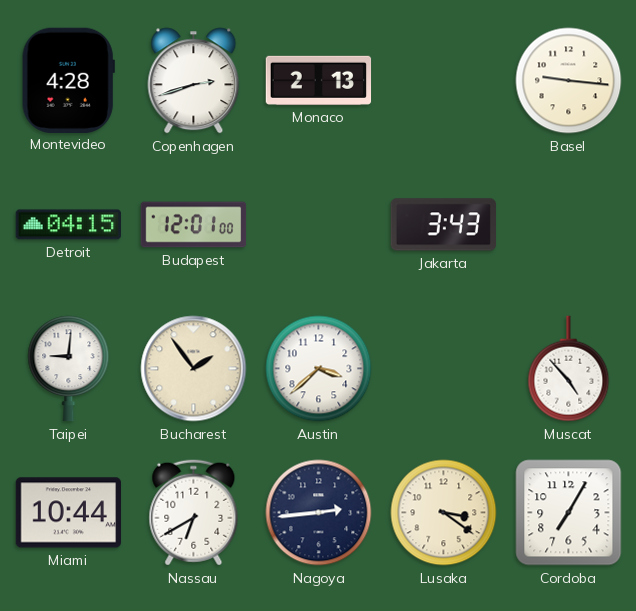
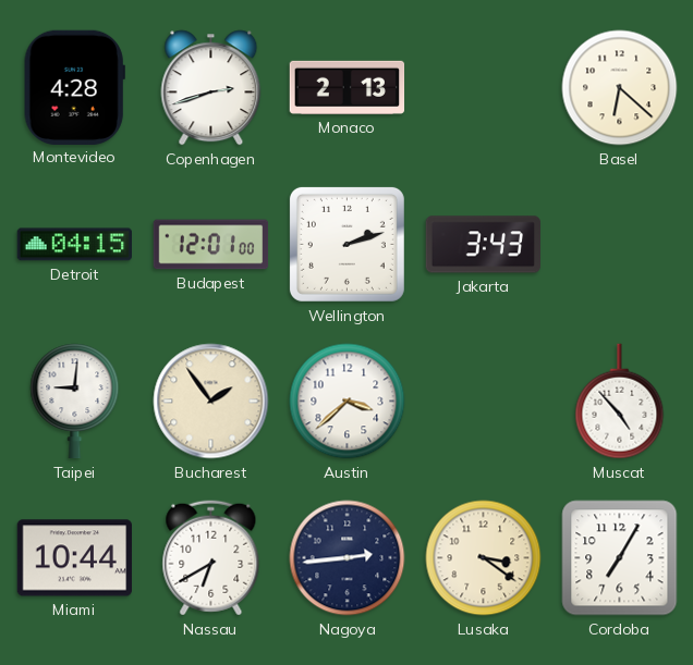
Basel: 9:16 -> 6:22
Wellington: none -> 2:12
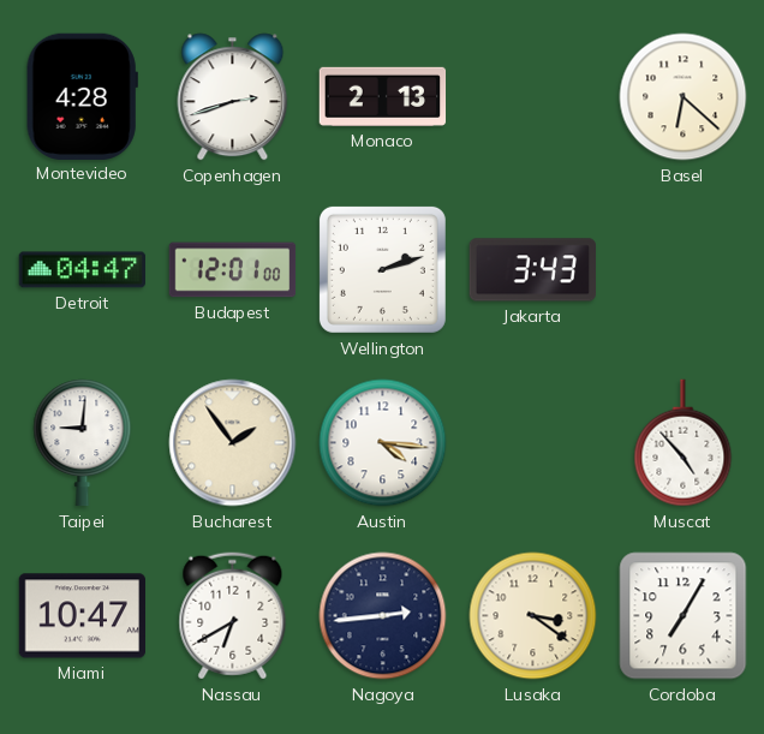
Detroit: 04:15 -> 04:47
Austin: 3:38 -> 4:16
Miami: 10:44 -> 10:47
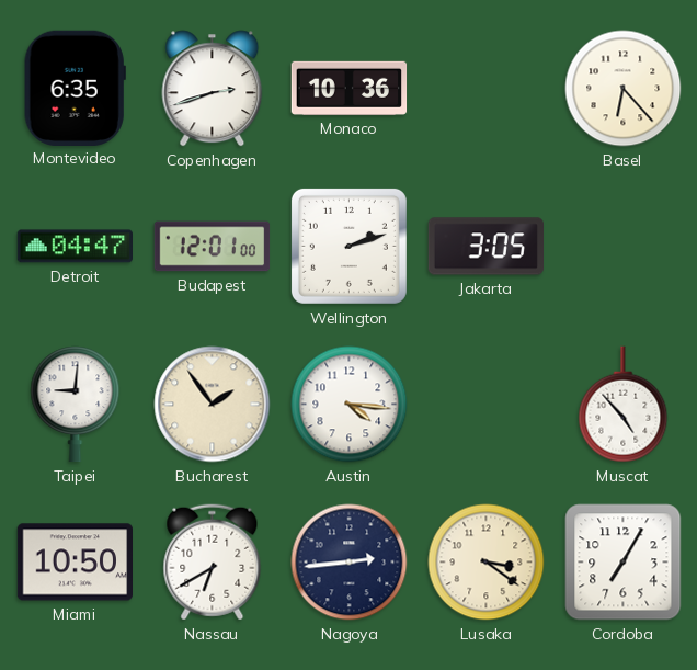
Montevideo: 4:28 -> 6:35
Monaco: 2:13 -> 10:36
Basel: 6:22 -> 6:23
Jakarta: 3:43 -> 3:05
Miami: 10:47 -> 10:50
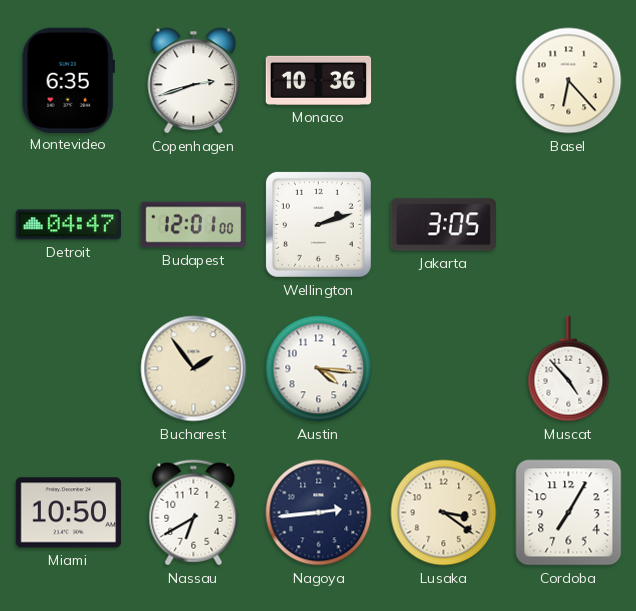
Taipei: 9:01 -> none
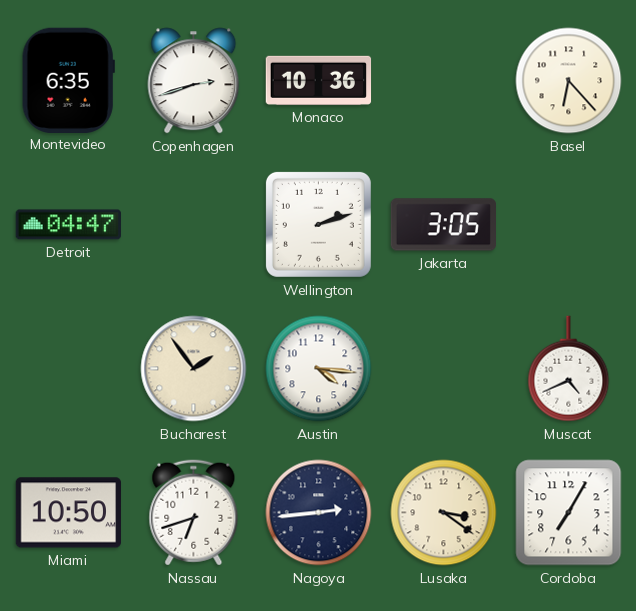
Budapest: 12:01 -> none
Muscat: 4:53 -> 4:41
Nassau: 6:40 -> 6:42
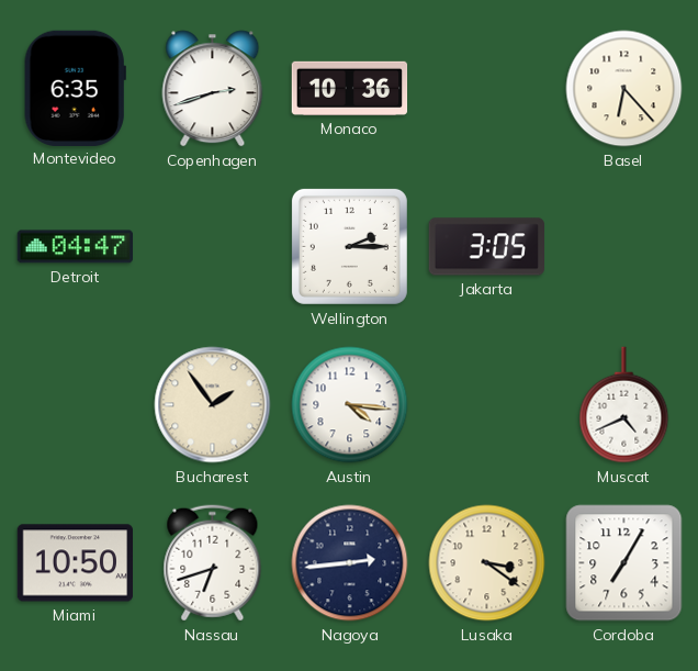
Wellington: 2:12 -> 2:15
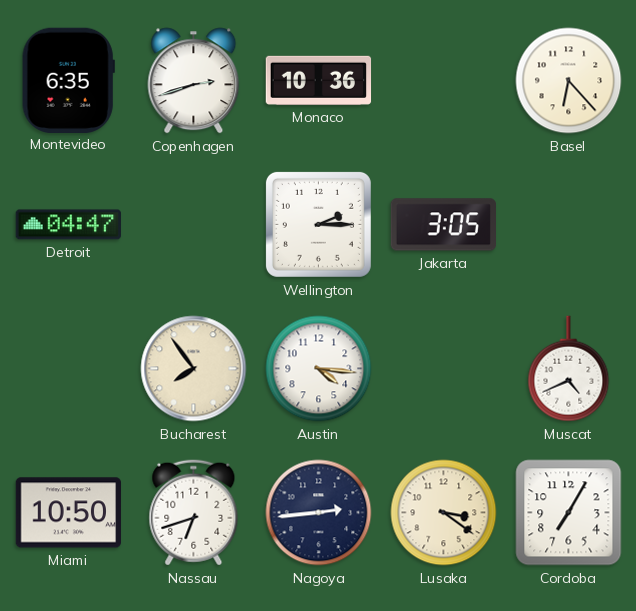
Bucharest: 1:54 -> 7:54
